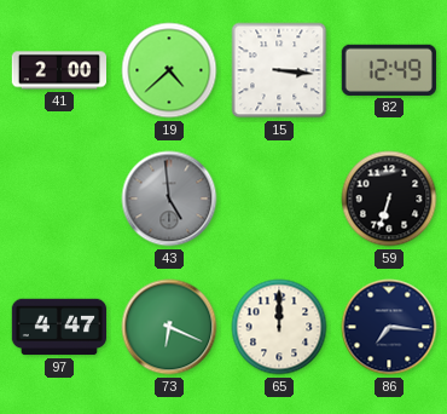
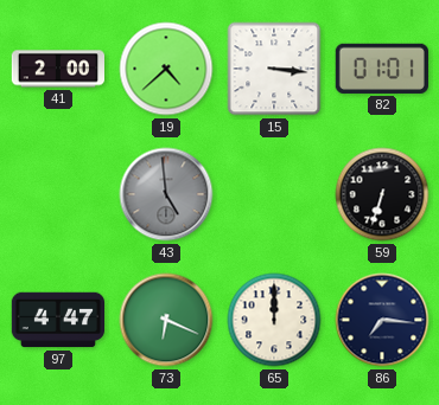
82: 12:49 -> 01:01
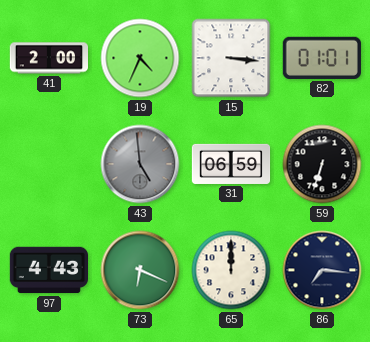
19: 4:38 -> 4:34
31: none -> 06:59
97: 4:47 -> 4:43
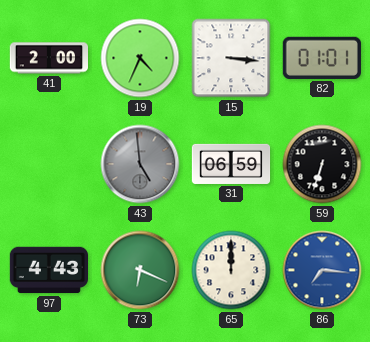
86 dial: navy -> blue
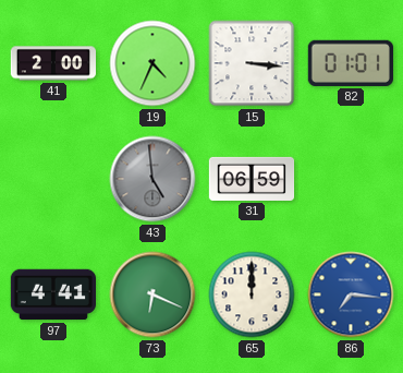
59: 6:33 -> none
97: 4:43 -> 4:41
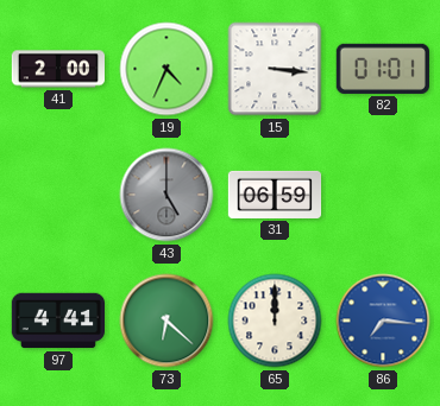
43: 4:59 -> 5:00
73: 6:19 -> 6:22
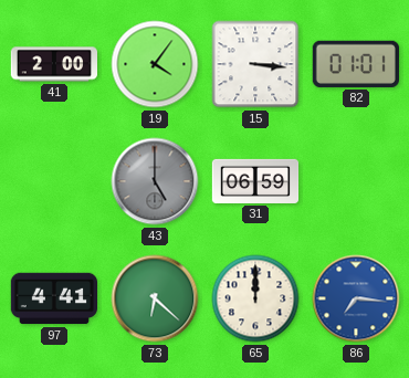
19: 4:34 -> 4:06
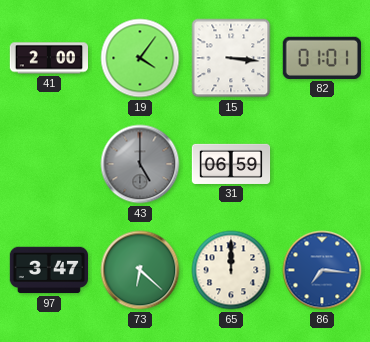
97: 4:41 -> 3:47
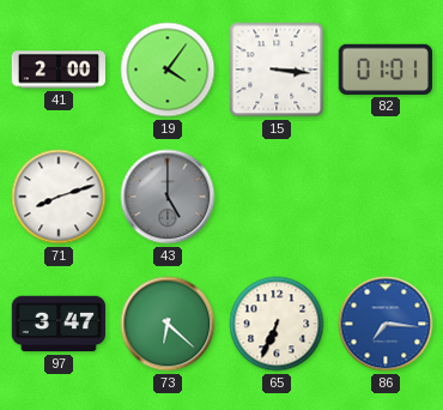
71: none -> 8:12
31: 06:59 -> none
65: 12:00 -> 6:34
